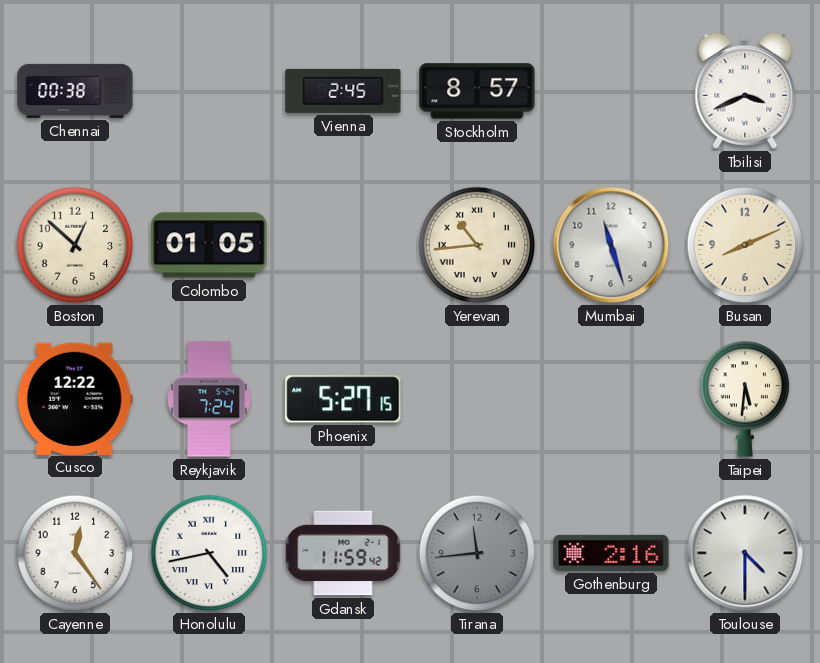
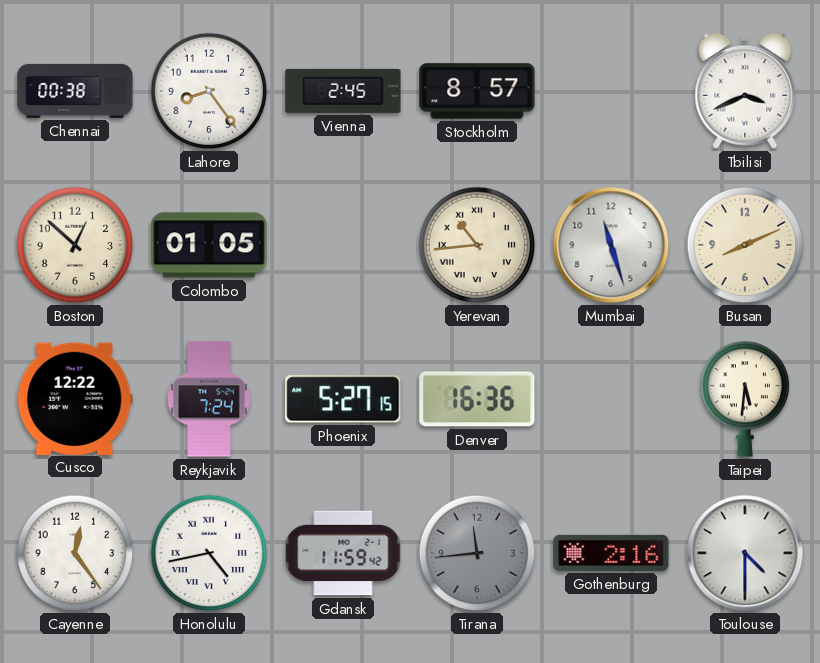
Lahore: none -> 8:24
Denver: none -> 16:36
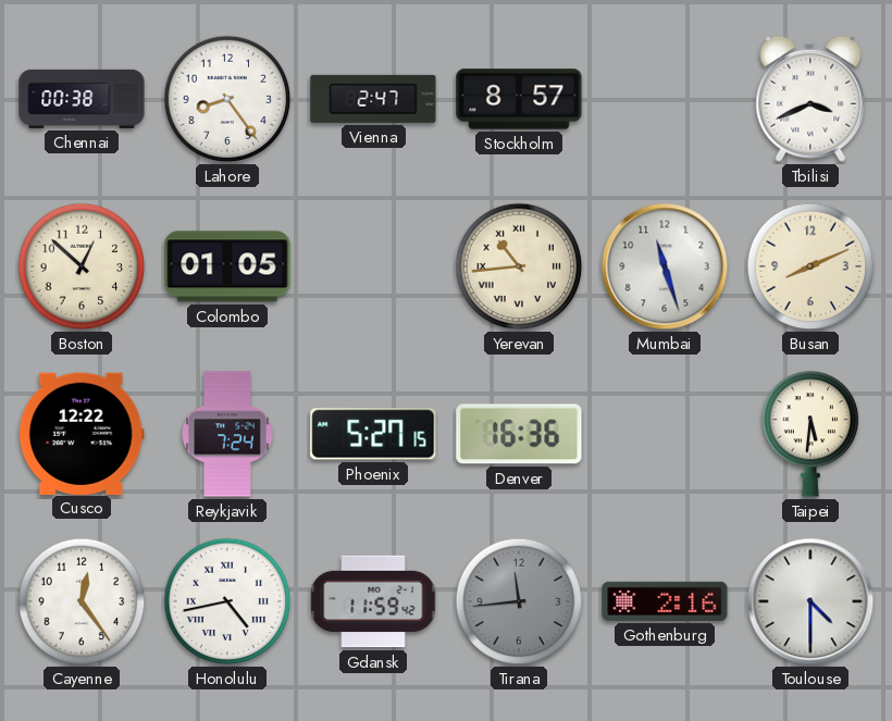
Vienna: 2:45 -> 2:47
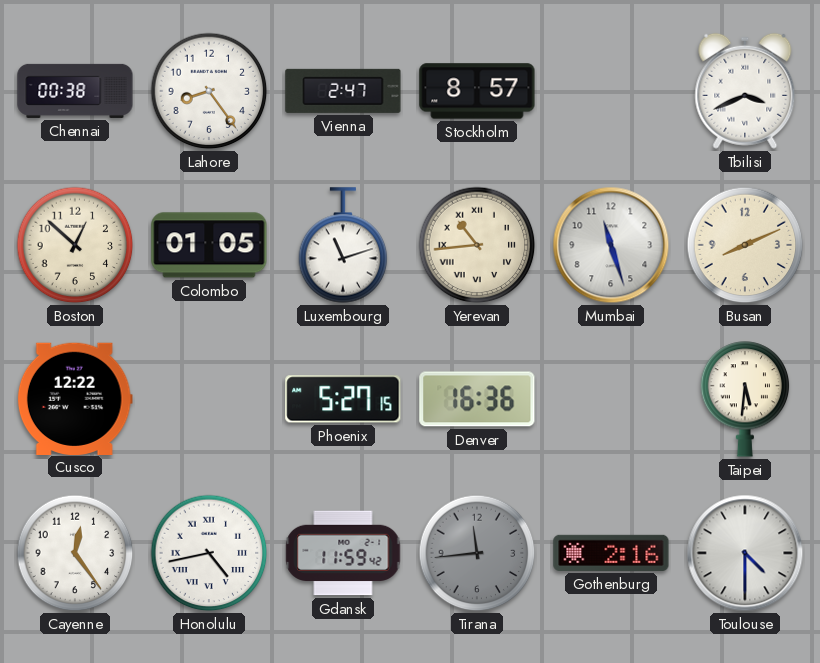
Luxembourg: none -> 11:12
Reykjavik: 7:24 -> none
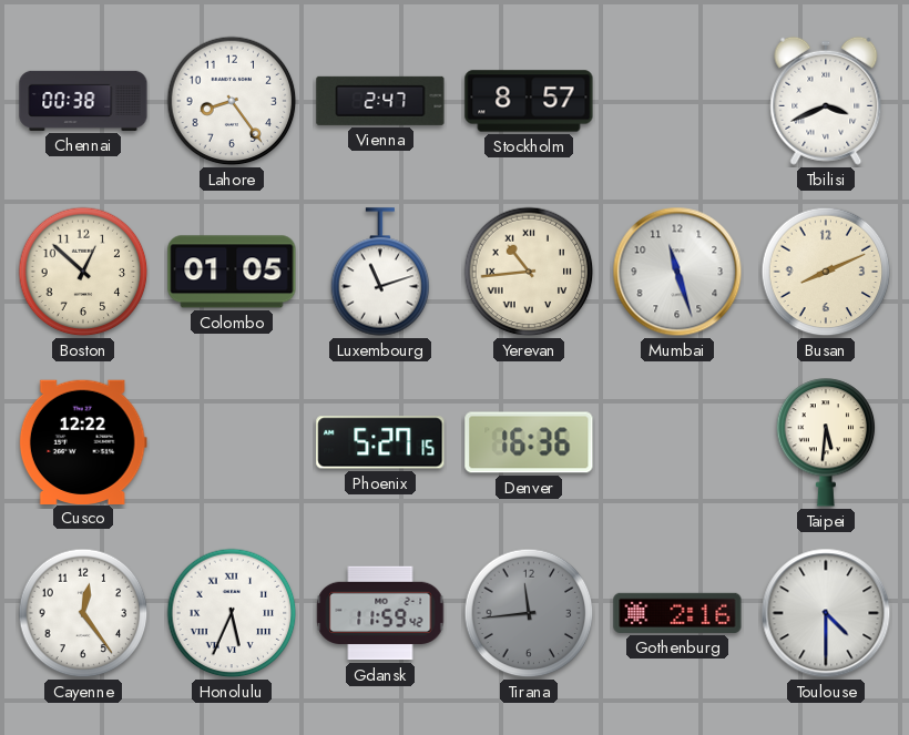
Honolulu: 4:43 -> 5:34
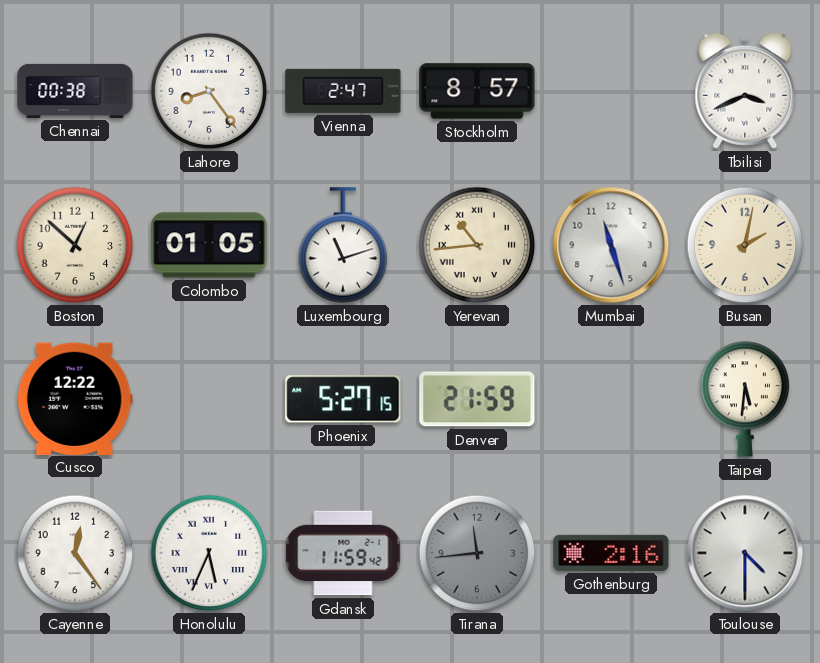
Busan: 8:11 -> 2:02
Denver: 16:36 -> 21:59
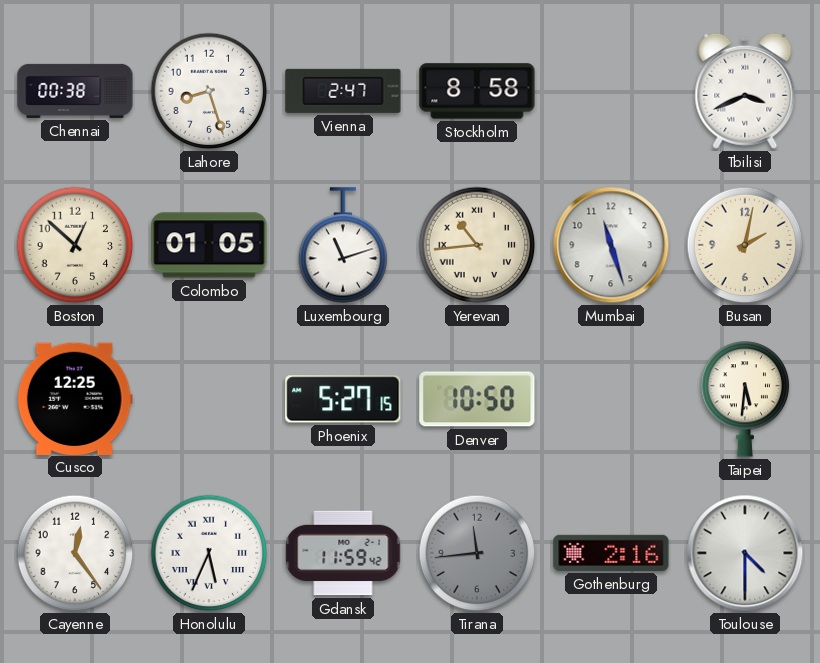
Lahore: 8:24 -> 8:27
Stockholm: 8:57 -> 8:58
Cusco: 12:22 -> 12:25
Denver: 21:59 -> 10:50
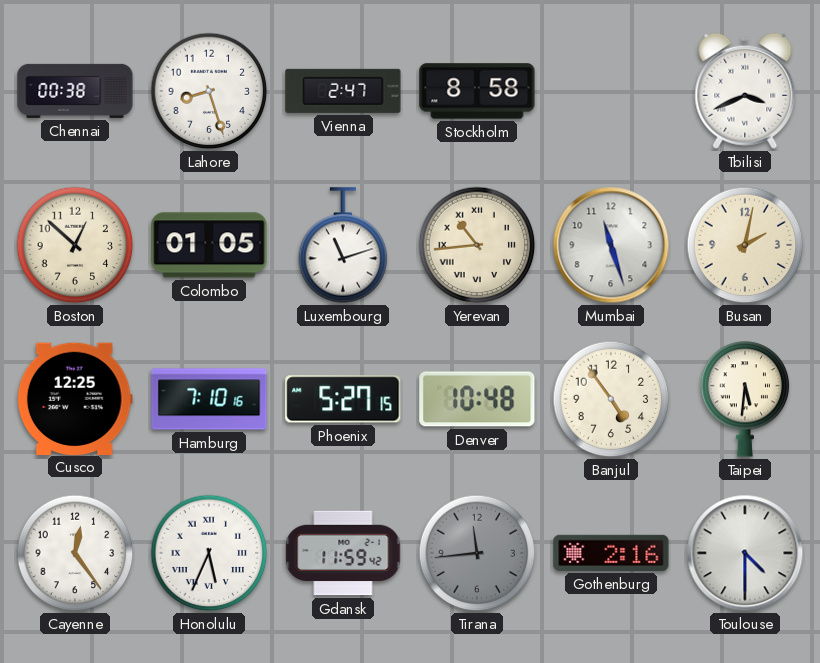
Hamburg: none -> 7:10
Denver: 10:50 -> 10:48
Banjul: none -> 4:54
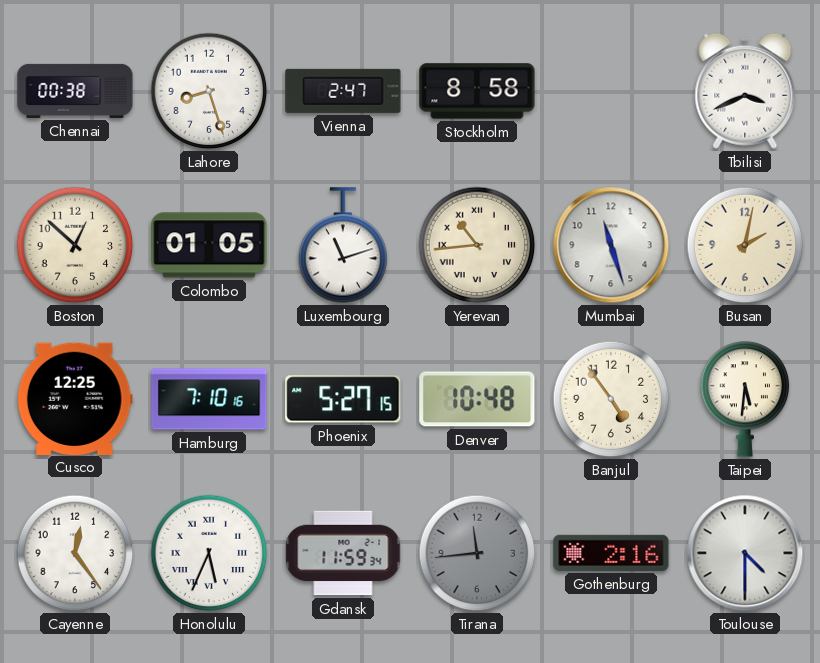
Gdansk: 11:59:42 -> 11:59:34
